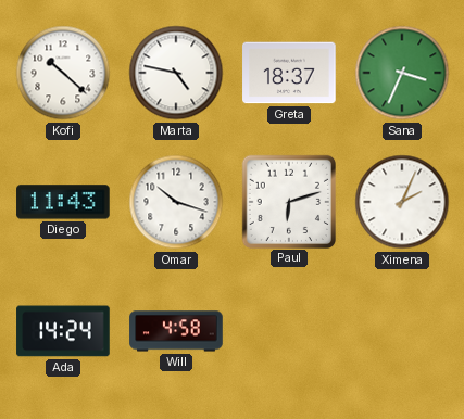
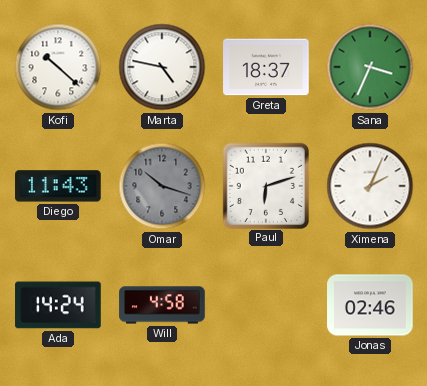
Omar dial: white -> grey
Jonas: none -> 02:46
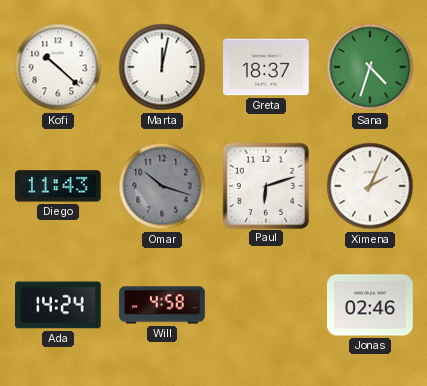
Marta: 4:47 -> 12:02
Sana: 3:34 -> 4:33
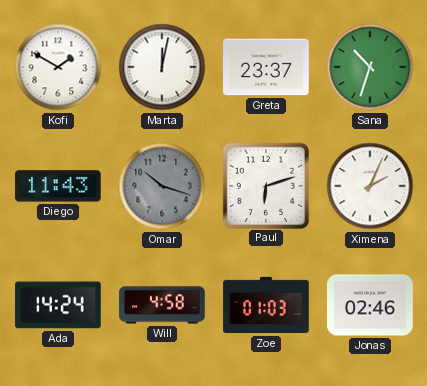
Kofi: 10:22 -> 1:50
Greta: 18:37 -> 23:37
Sana: 4:33 -> 10:33
Zoe: none -> 01:03
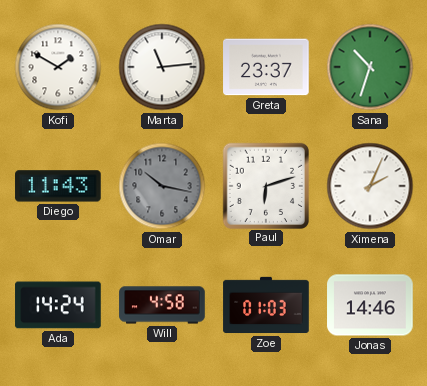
Marta: 12:02 -> 11:14
Omar: 10:18 -> 10:17
Jonas: 02:46 -> 14:46
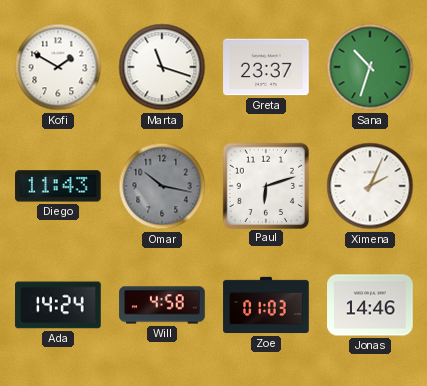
Marta: 11:14 -> 11:18
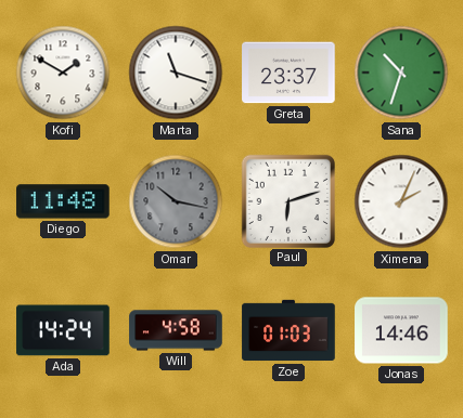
Diego: 11:43 -> 11:48
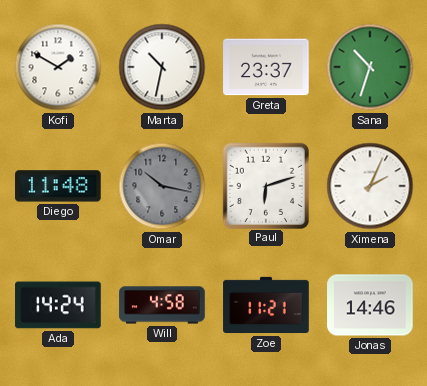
Marta: 11:18 -> 10:32
Zoe: 01:03 -> 11:21
